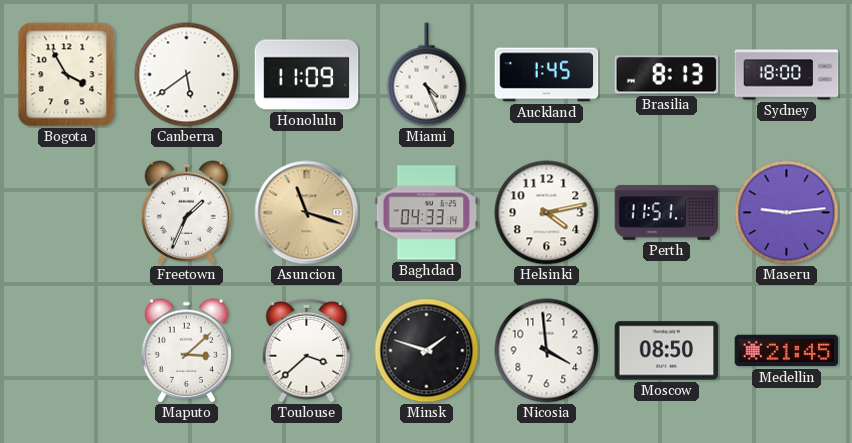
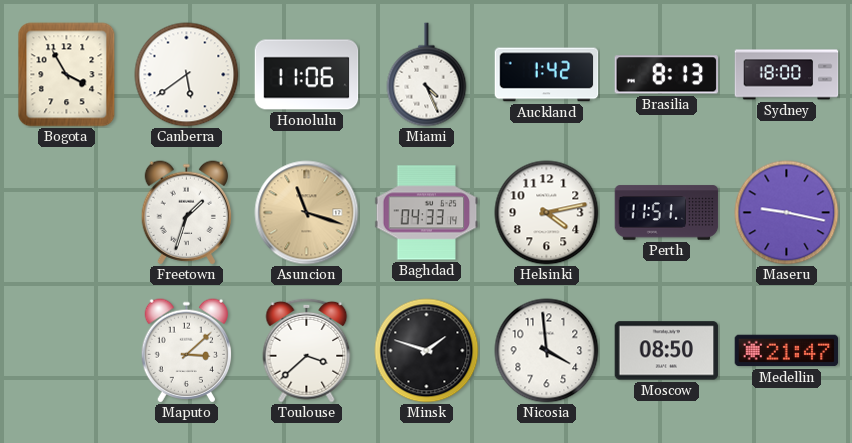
Honolulu: 11:09 -> 11:06
Auckland: 1:45 -> 1:42
Freetown: 1:34 -> 1:33
Maseru: 9:14 -> 9:17
Medellin: 21:45 -> 21:47
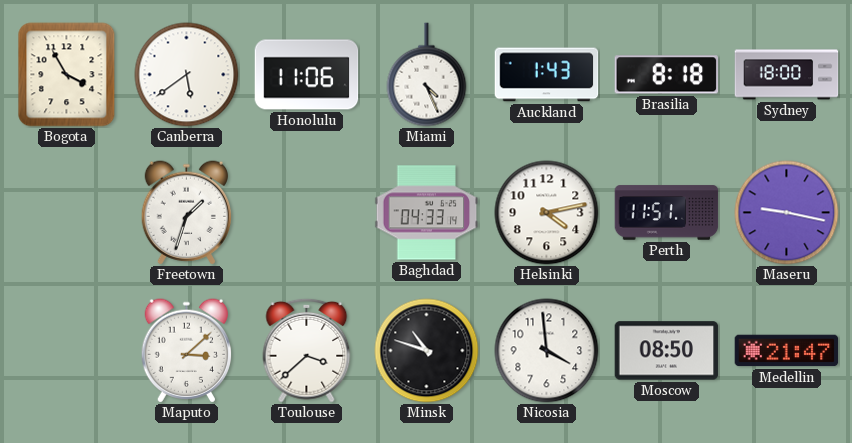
Auckland: 1:42 -> 1:43
Brasilia: 8:13 -> 8:18
Asuncion: 11:18 -> none
Minsk: 1:48 -> 10:48
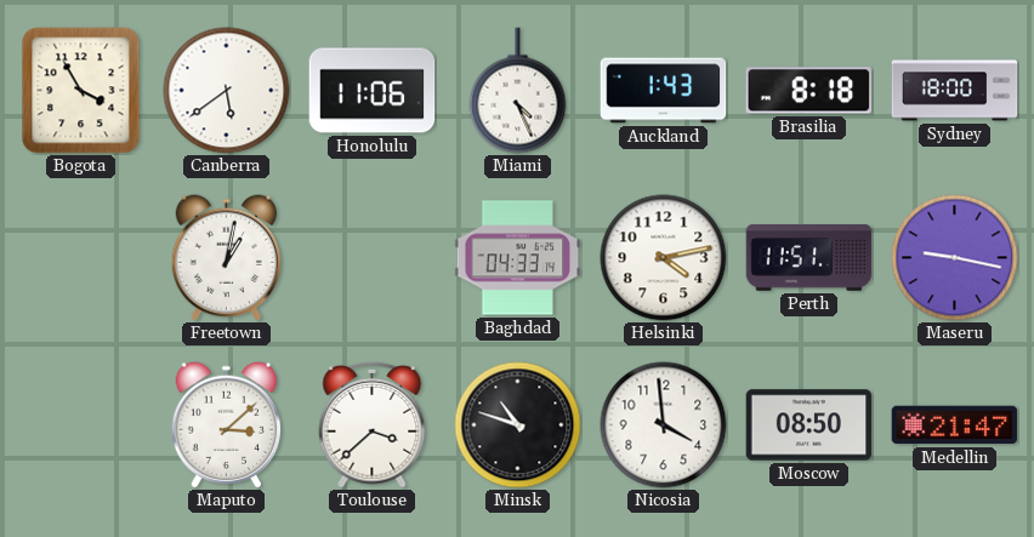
Freetown: 1:33 -> 1:02
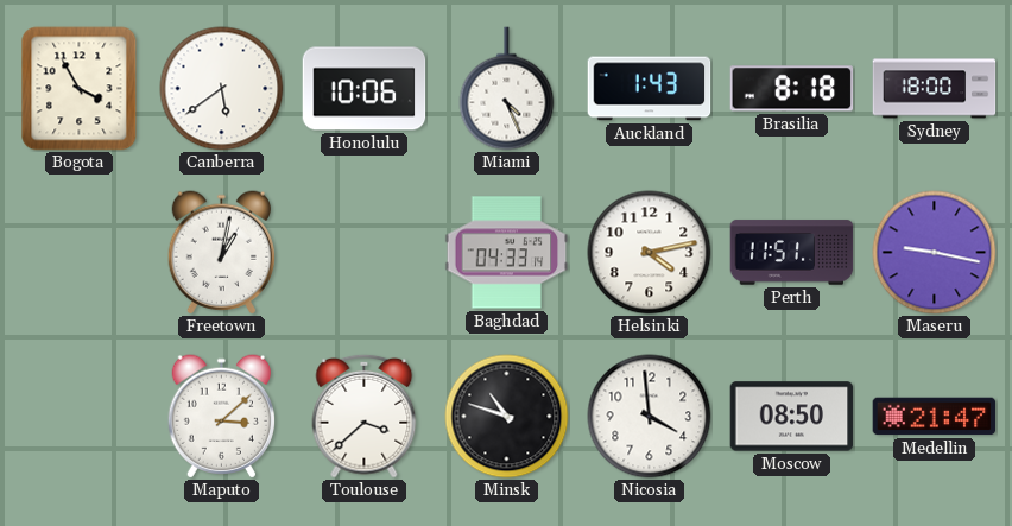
Honolulu: 11:06 -> 10:06
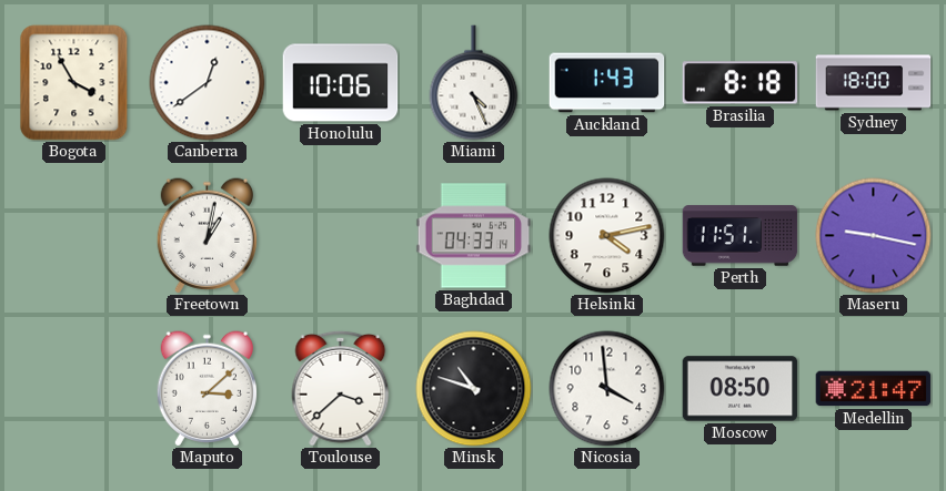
Canberra: 5:39 -> 12:39
